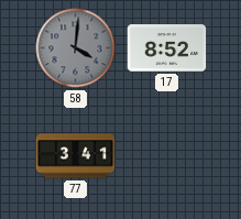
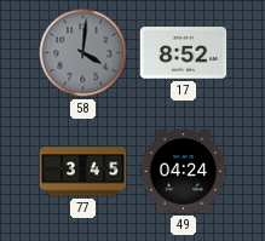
77: 3:41 -> 3:45
49: none -> 04:24
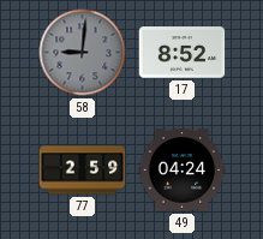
58: 4:01 -> 9:01
77: 3:45 -> 2:59
